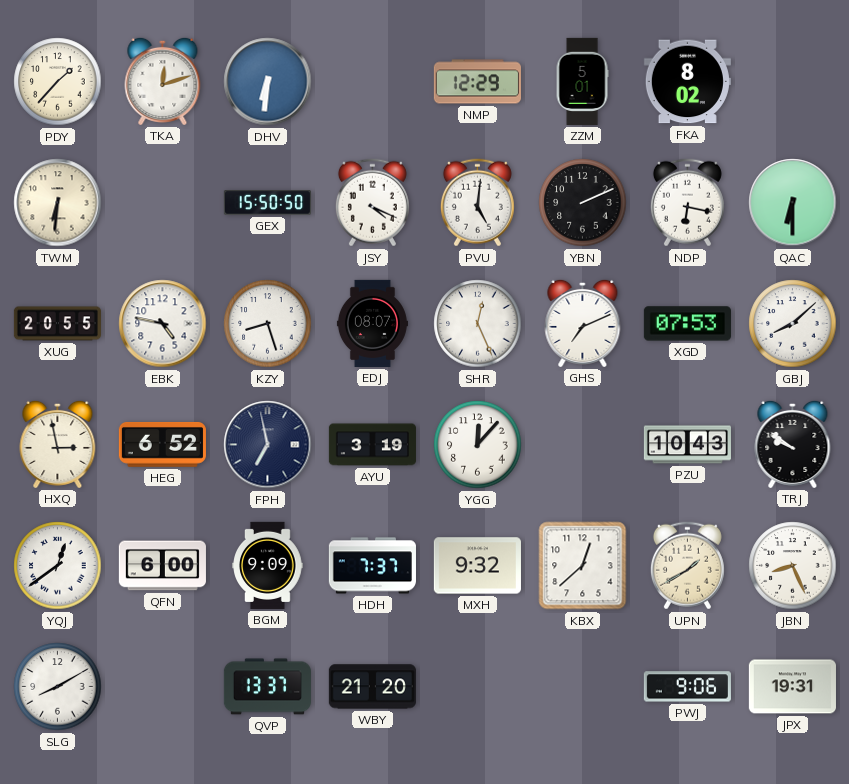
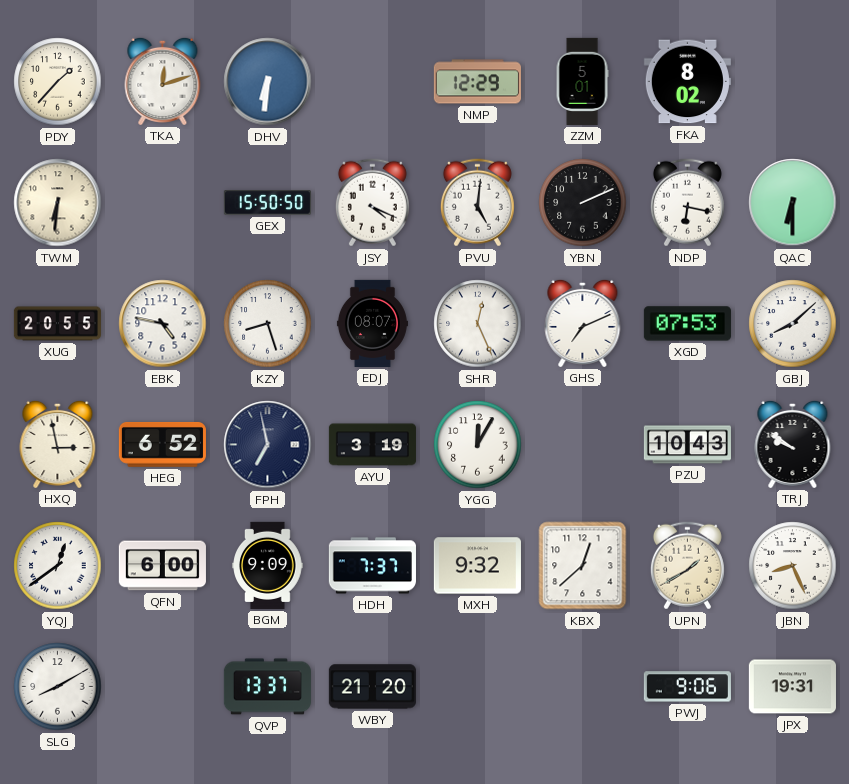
YGG: 12:07 -> 12:05
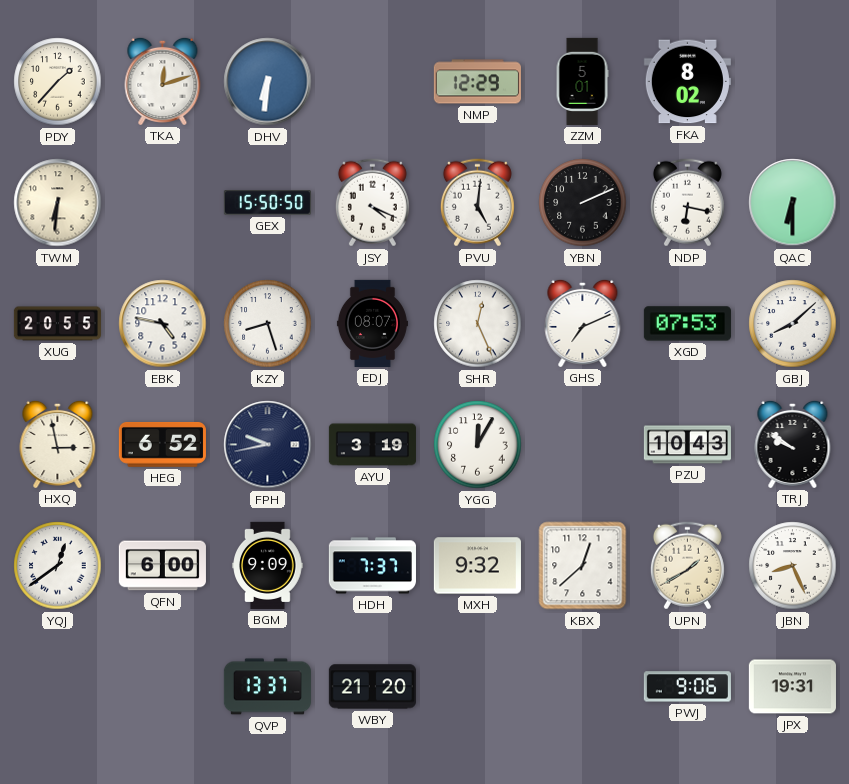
FPH: 6:58 -> 9:43
SLG: 8:10 -> none
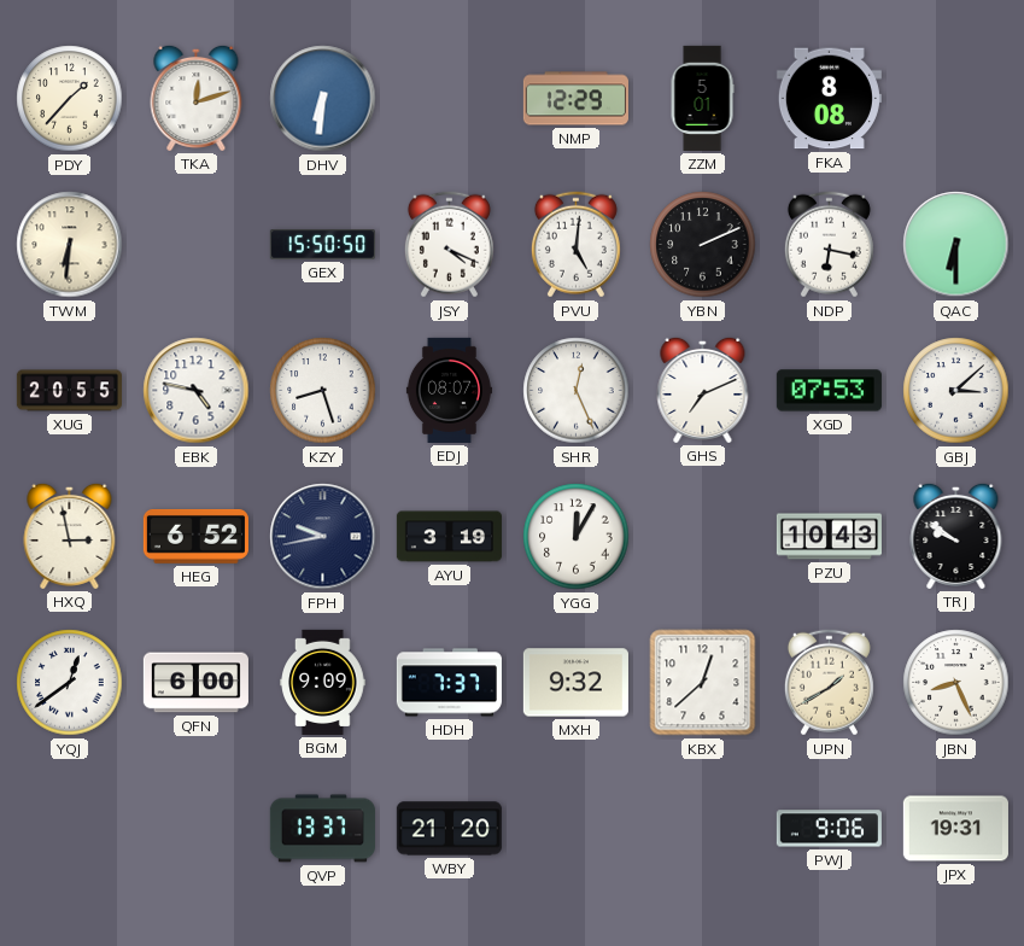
FKA: 8:02 -> 8:08
GBJ: 8:08 -> 3:08
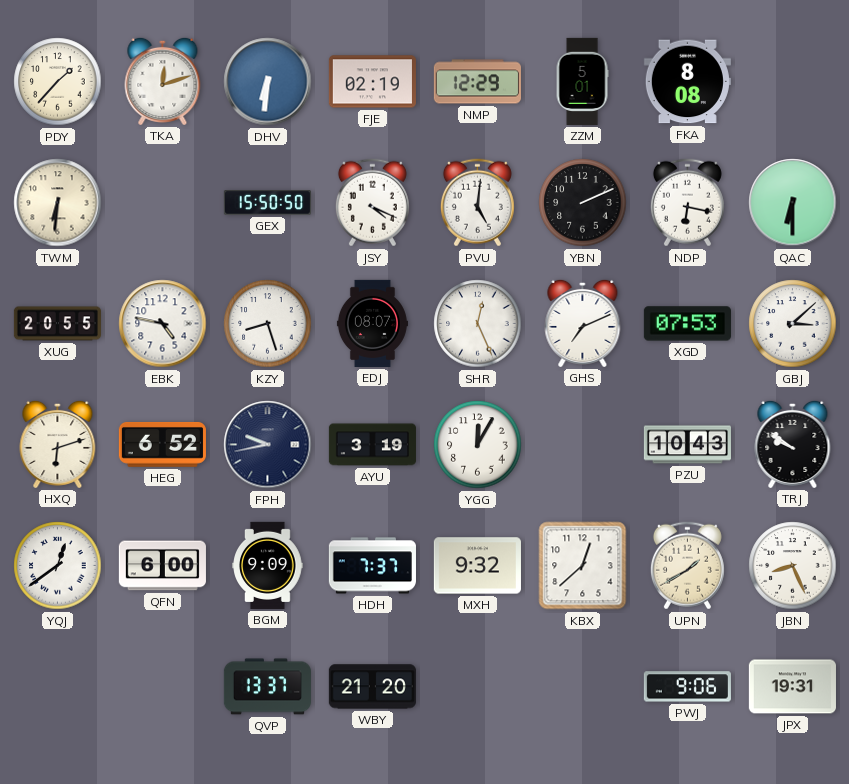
FJE: none -> 02:19
HXQ: 2:58 -> 6:12
